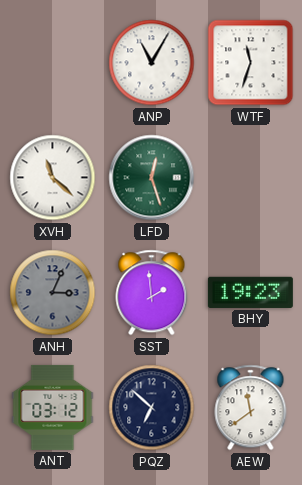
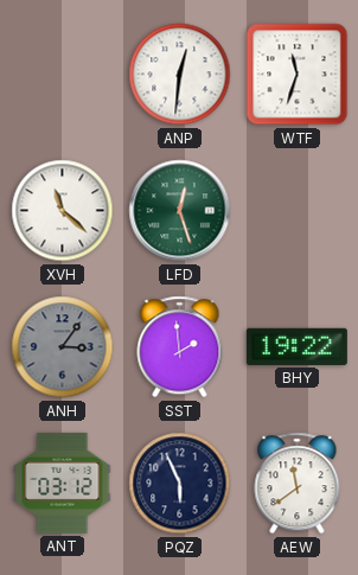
ANP: 11:05 -> 12:31
ANH: 3:04 -> 3:06
BHY: 19:23 -> 19:22
PQZ: 6:52 -> 5:56
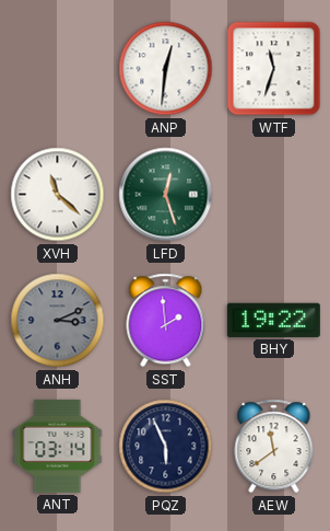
ANH: 3:06 -> 3:11
ANT: 03:12 -> 03:14
